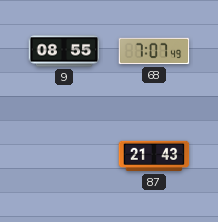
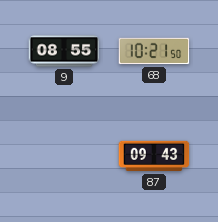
68: 7:07 -> 10:21
87: 21:43 -> 09:43
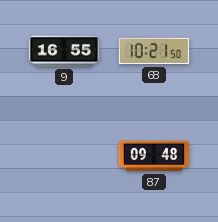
9: 08:55 -> 16:55
87: 09:43 -> 09:48
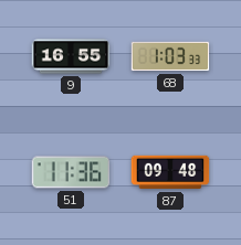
68: 10:21 -> 1:03
51: none -> 11:36
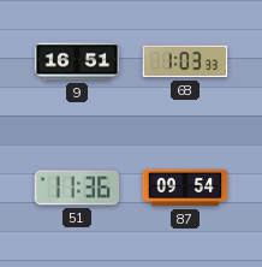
9: 16:55 -> 16:51
87: 09:48 -> 09:54
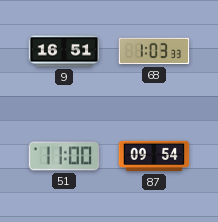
51: 11:36 -> 11:00
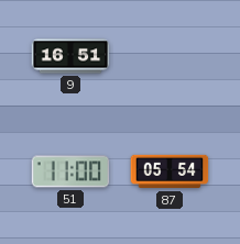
68: 1:03 -> none
87: 09:54 -> 05:54
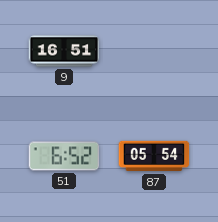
51: 11:00 -> 6:52
